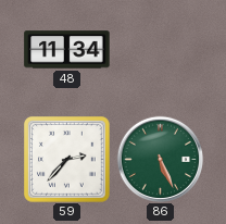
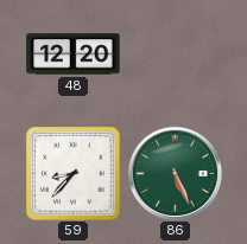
48: 11:34 -> 12:20
59: 2:37 -> 8:37
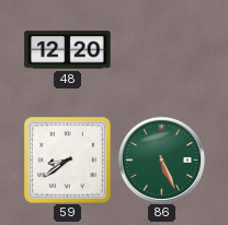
59: 8:37 -> 8:39
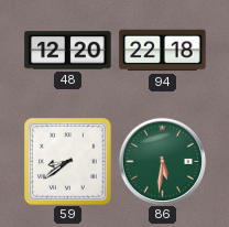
94: none -> 22:18
86: 5:26 -> 5:31
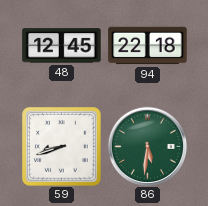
48: 12:20 -> 12:45
59: 8:39 -> 8:42
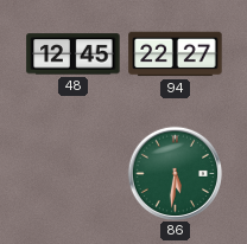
94: 22:18 -> 22:27
59: 8:42 -> none
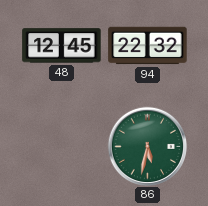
94: 22:27 -> 22:32
86: 5:31 -> 5:32
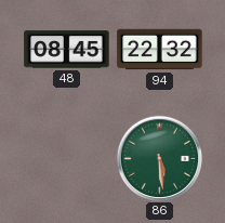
48: 12:45 -> 08:45
86: 5:32 -> 5:29
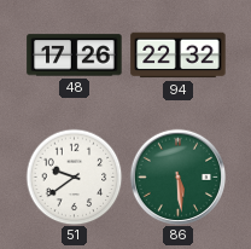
48: 08:45 -> 17:26
51: none -> 9:39
